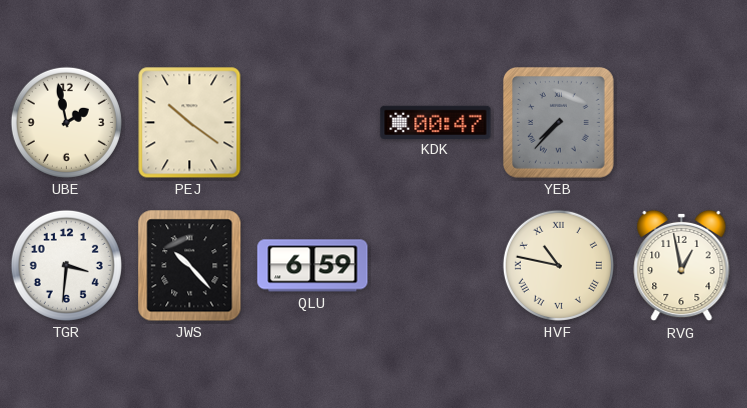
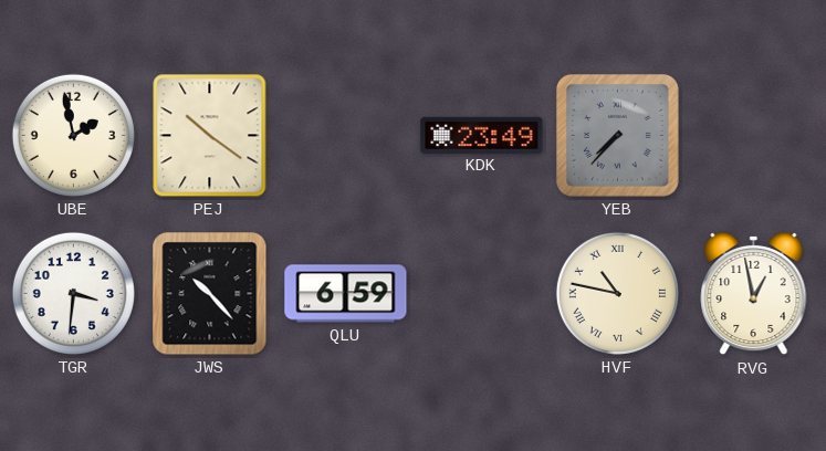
KDK: 00:47 -> 23:49
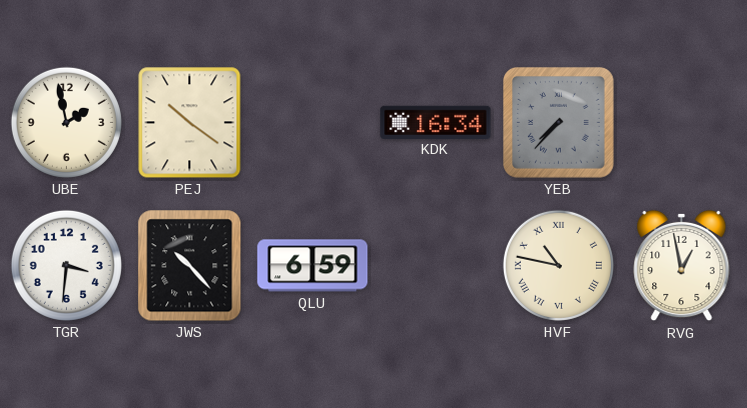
KDK: 23:49 -> 16:34
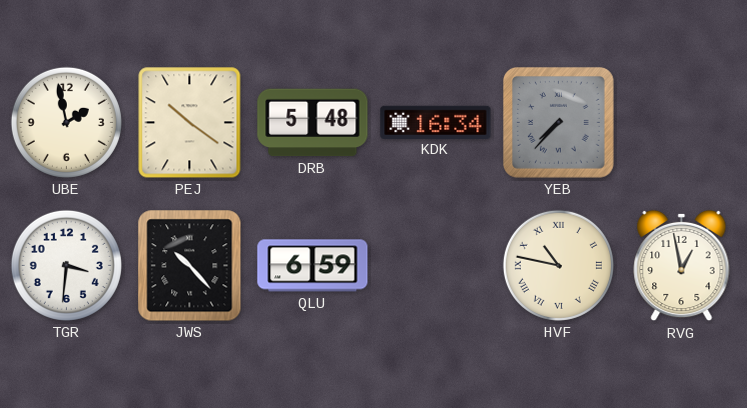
DRB: none -> 5:48
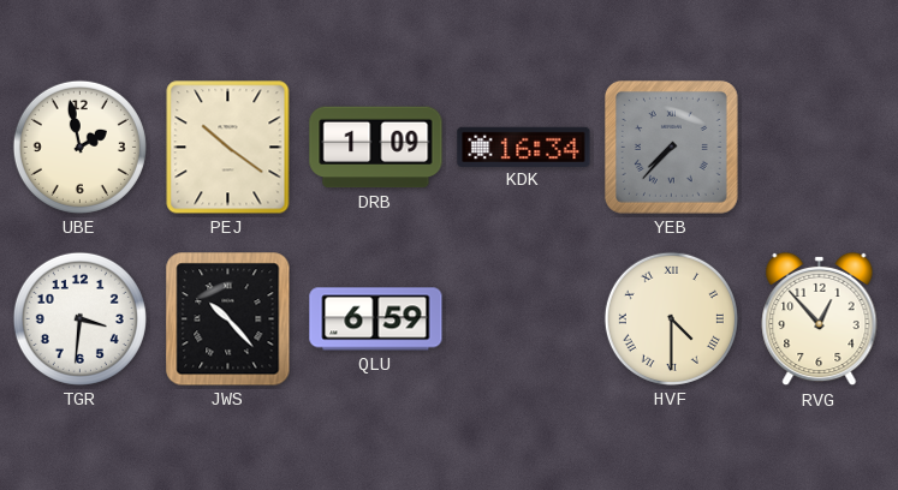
DRB: 5:48 -> 1:09
HVF: 10:47 -> 4:30
RVG: 12:58 -> 12:53
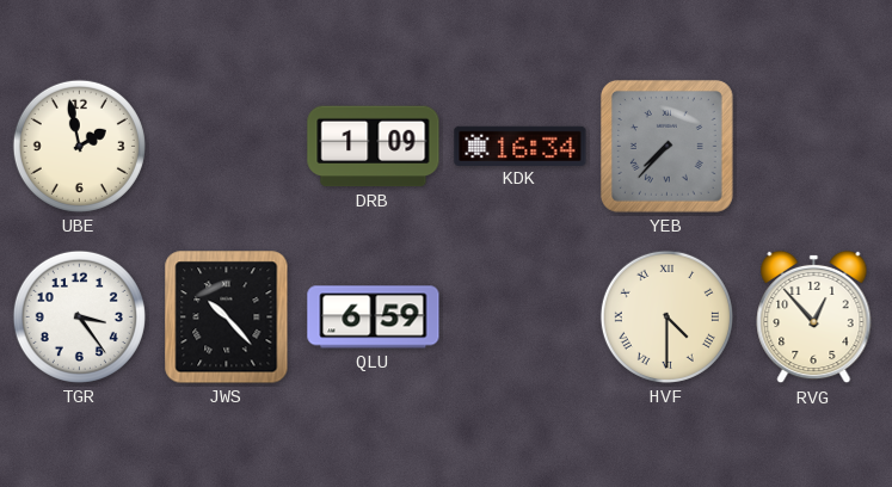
PEJ: 10:21 -> none
TGR: 3:31 -> 3:24
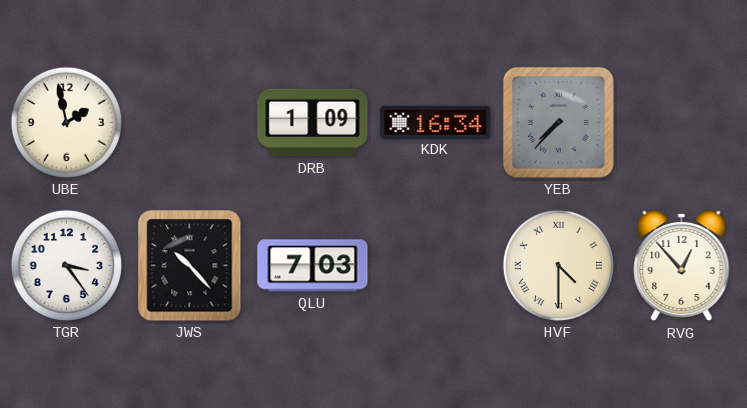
QLU: 6:59 -> 7:03
